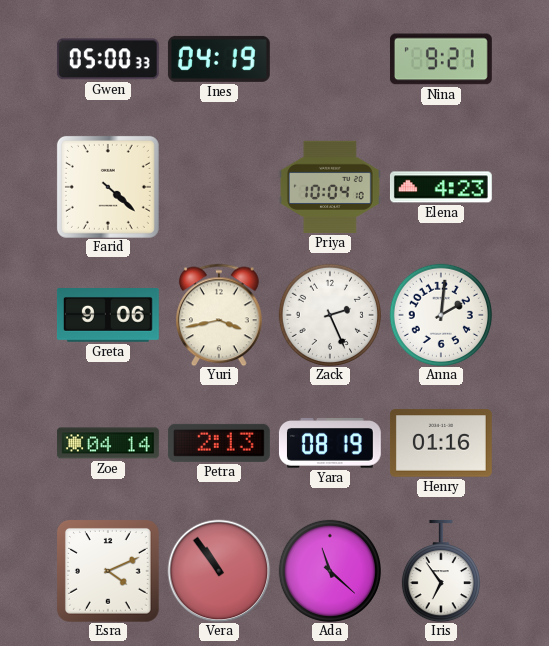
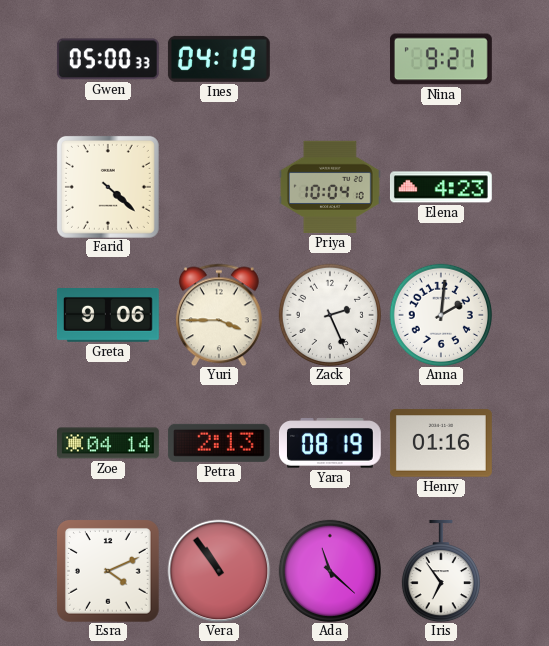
Yuri: 3:43 -> 3:45
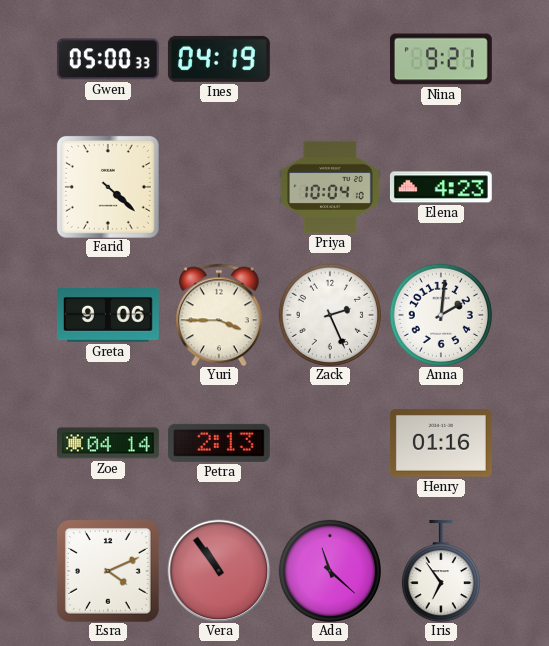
Yara: 08:19 -> none
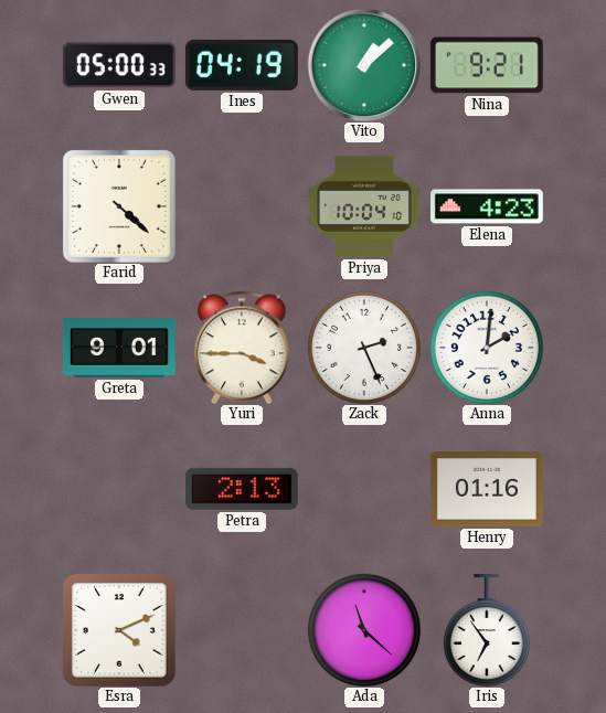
Vito: none -> 1:08
Greta: 9:06 -> 9:01
Zoe: 04:14 -> none
Vera: 10:54 -> none
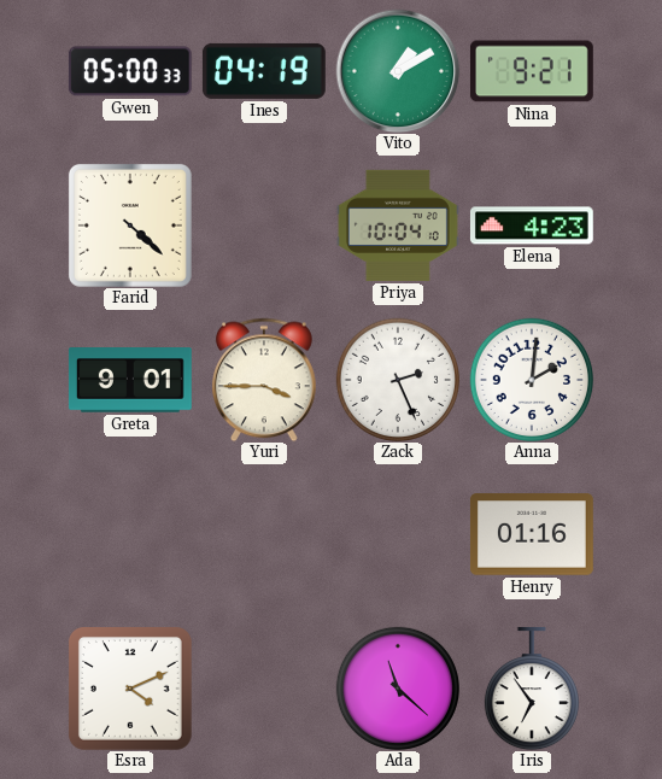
Vito: 1:08 -> 1:10
Petra: 2:13 -> none
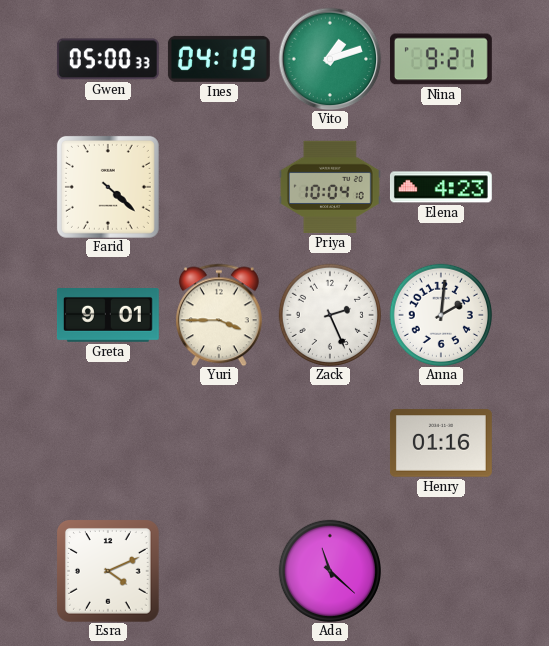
Vito: 1:10 -> 1:12
Iris: 6:54 -> none
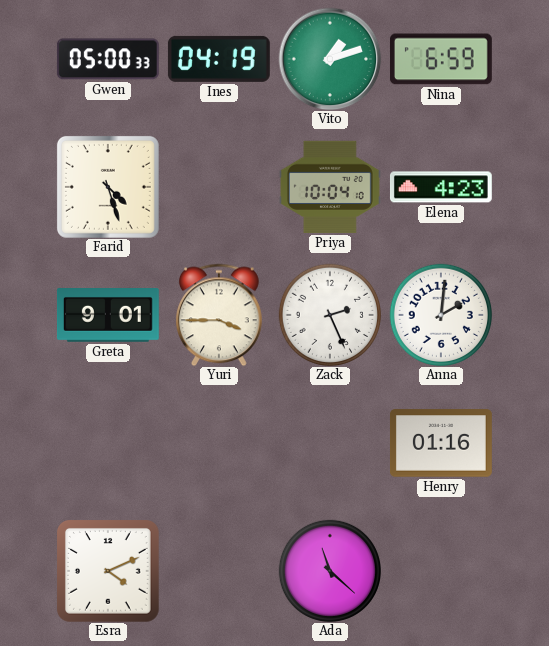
Nina: 9:21 -> 6:59
Farid: 4:22 -> 4:27
